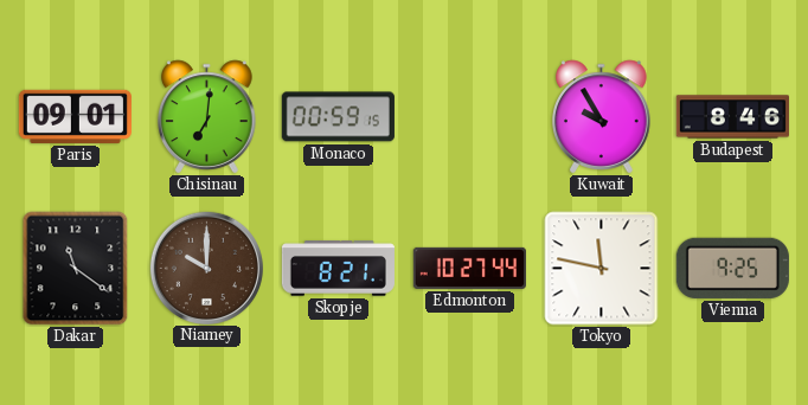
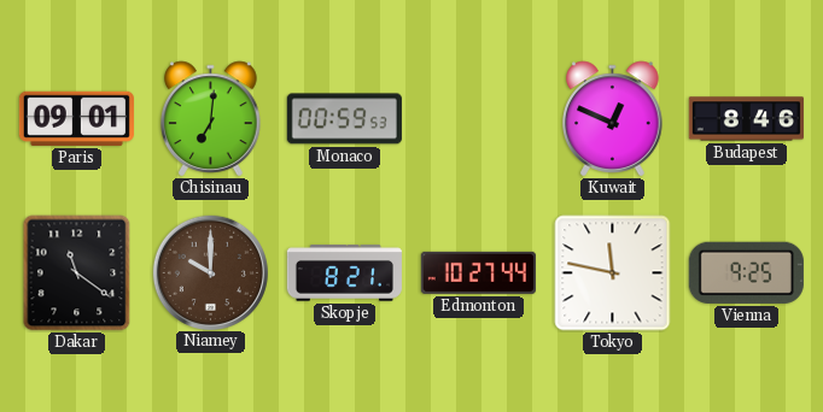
Monaco: 00:59:15 -> 00:59:53
Kuwait: 9:55 -> 12:49
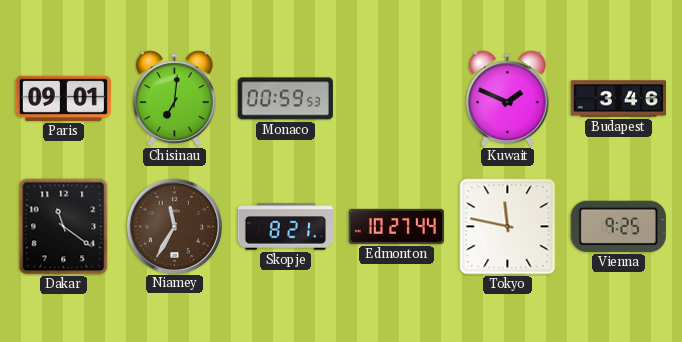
Kuwait: 12:49 -> 1:49
Budapest: 8:46 -> 3:46
Niamey: 10:00 -> 11:35
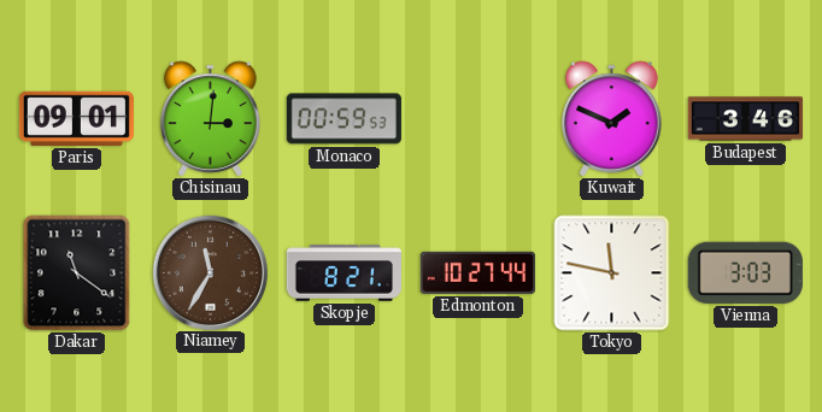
Chisinau: 7:01 -> 3:01
Vienna: 9:25 -> 3:03
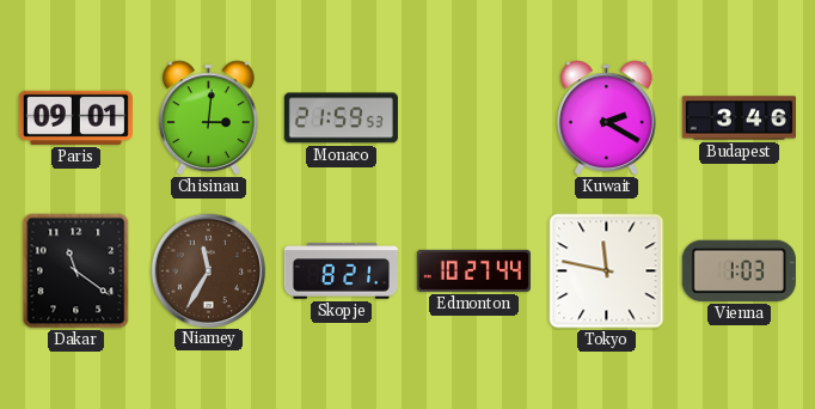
Monaco: 00:59 -> 21:59
Kuwait: 1:49 -> 2:20
Vienna: 3:03 -> 1:03
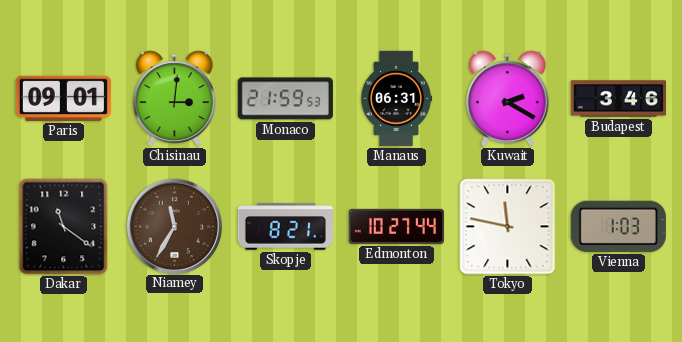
Manaus: none -> 06:31
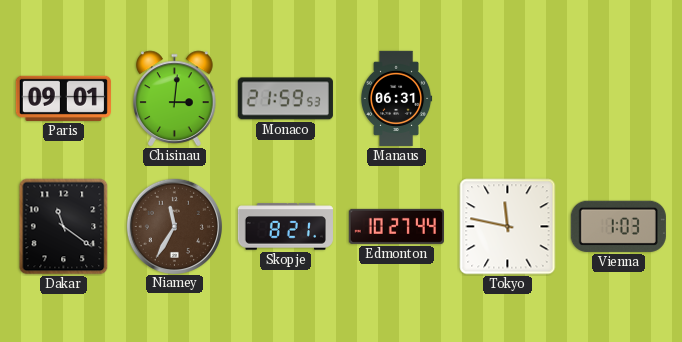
Kuwait: 2:20 -> none
Budapest: 3:46 -> none
